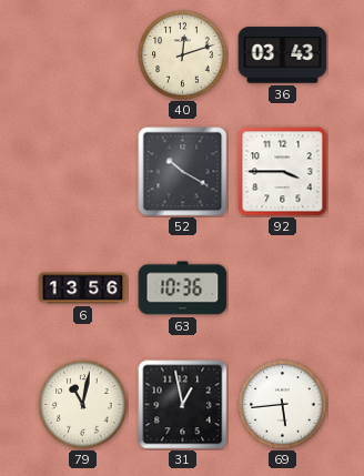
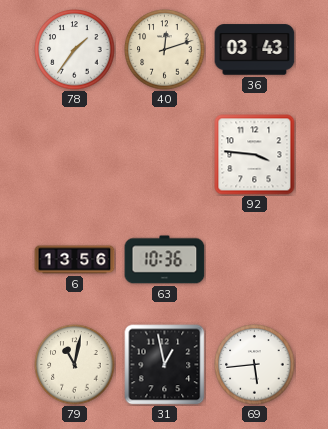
78: none -> 1:36
52: 10:20 -> none
92: 3:45 -> 3:46
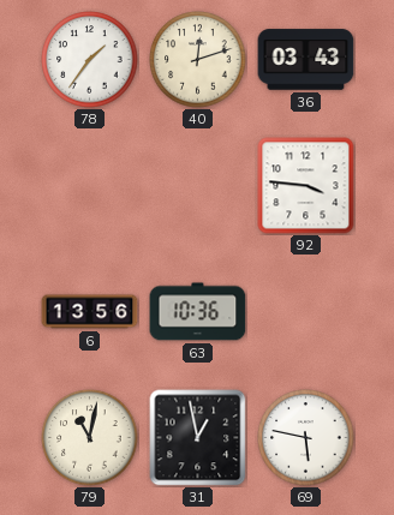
69: 5:44 -> 5:47
